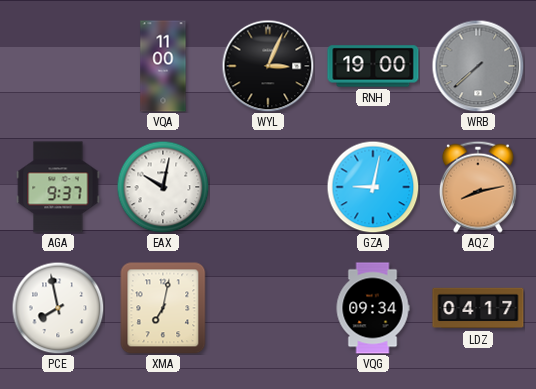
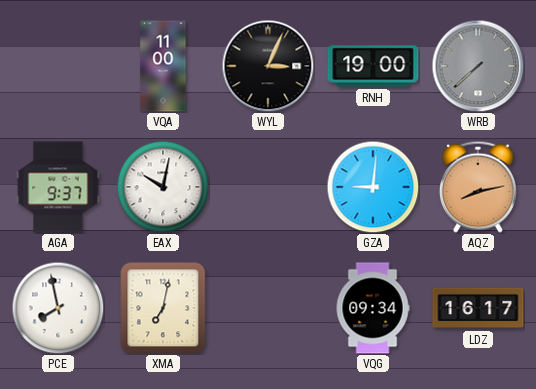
GZA: 9:02 -> 9:01
LDZ: 04:17 -> 16:17
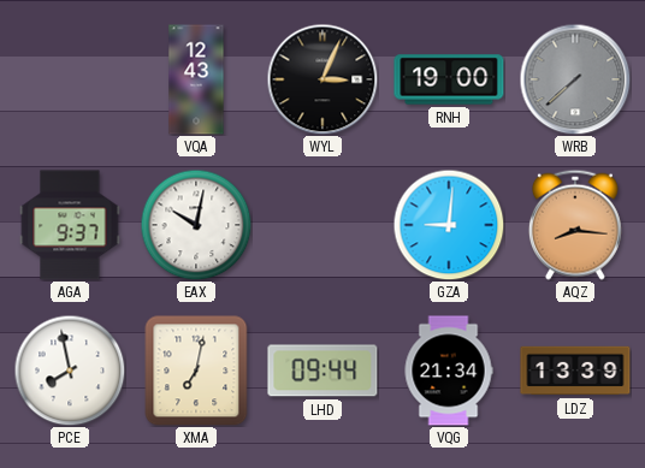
VQA: 11:00 -> 12:43
AQZ: 8:13 -> 8:16
LHD: none -> 09:44
VQG: 09:34 -> 21:34
LDZ: 16:17 -> 13:39
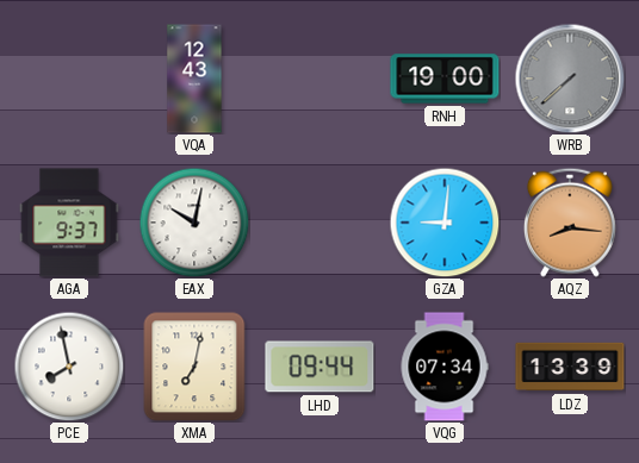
WYL: 3:04 -> none
VQG: 21:34 -> 07:34
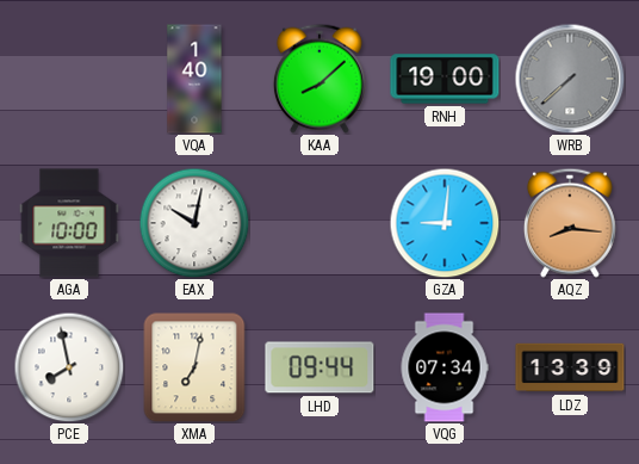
VQA: 12:43 -> 1:40
KAA: none -> 8:08
AGA: 9:37 -> 10:00
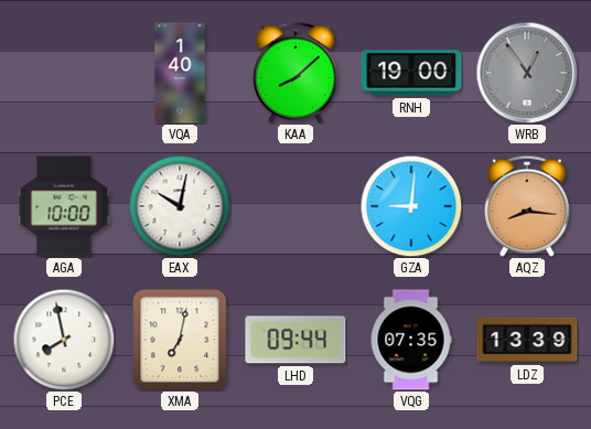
WRB: 7:38 -> 12:54
VQG: 07:34 -> 07:35
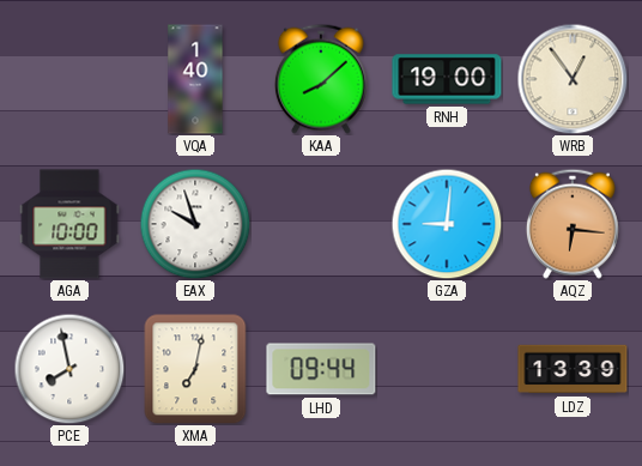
WRB dial: grey -> cream
EAX: 10:02 -> 9:57
AQZ: 8:16 -> 6:16
VQG: 07:35 -> none
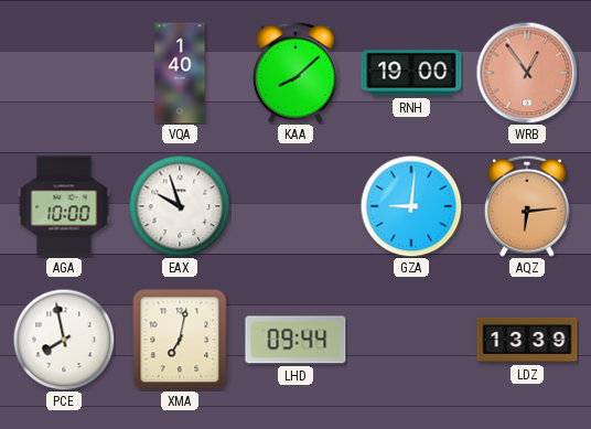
WRB dial: cream -> salmon
AQZ: 6:16 -> 6:14
